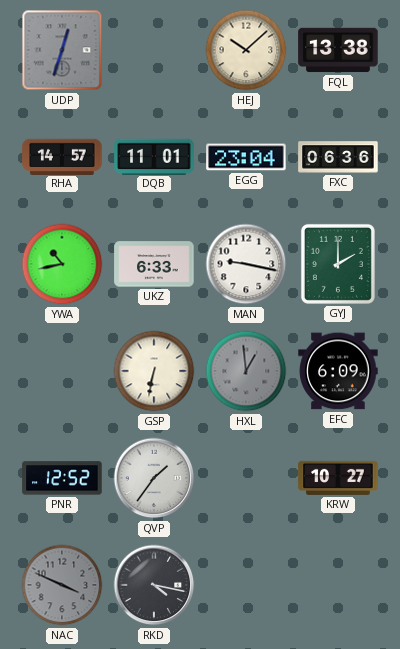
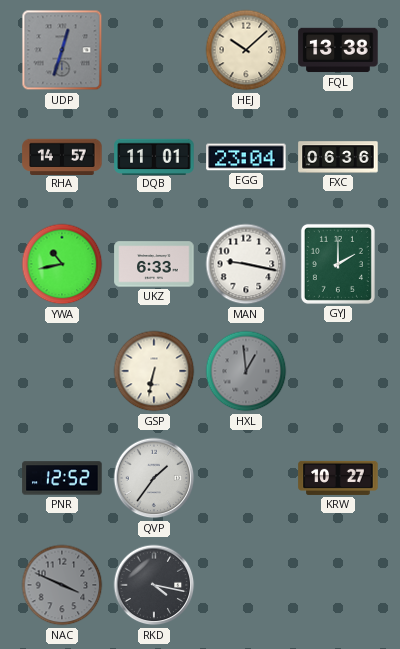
EFC: 6:09 -> none
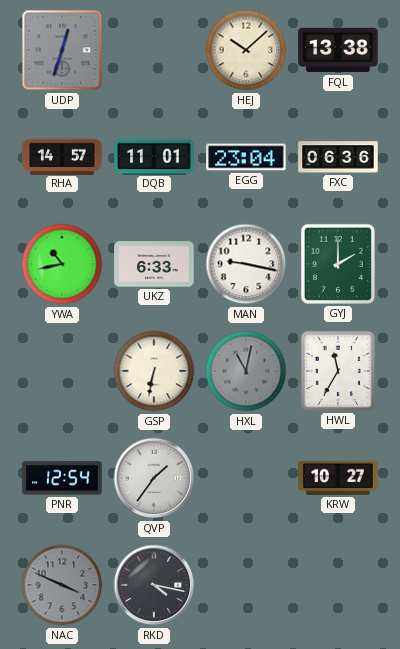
HXL: 12:59 -> 11:02
HWL: none -> 11:35
PNR: 12:52 -> 12:54
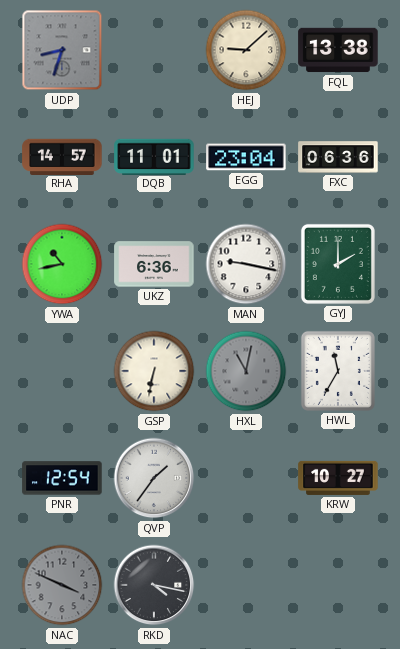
UDP: 12:33 -> 8:33
HEJ: 10:08 -> 9:08
UKZ: 6:33 -> 6:36
